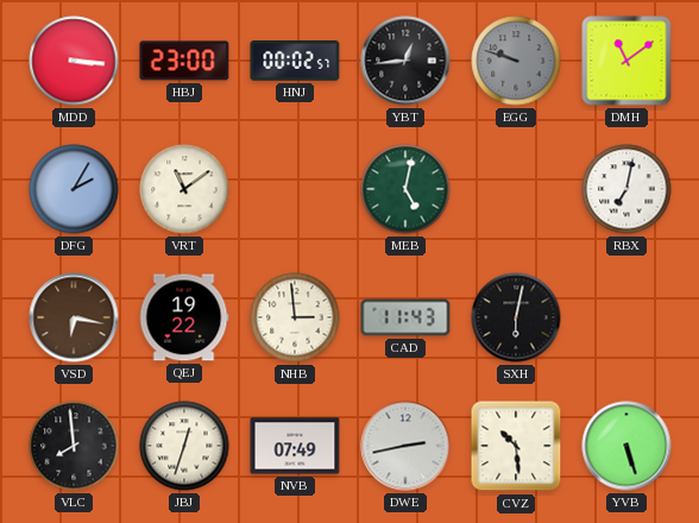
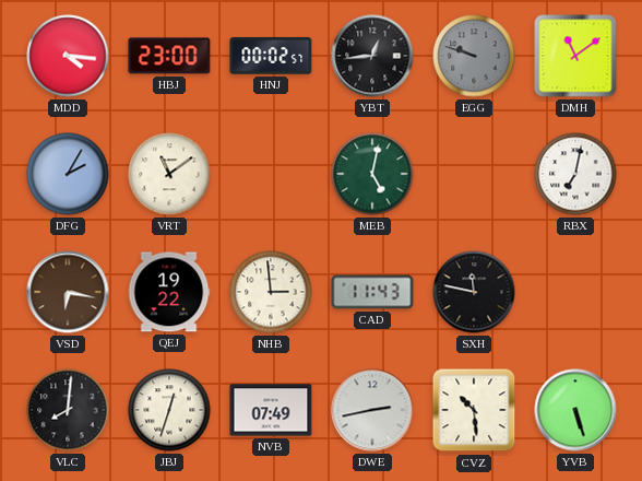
MDD: 3:16 -> 4:16
SXH: 6:02 -> 11:47
VLC: 7:59 -> 8:01
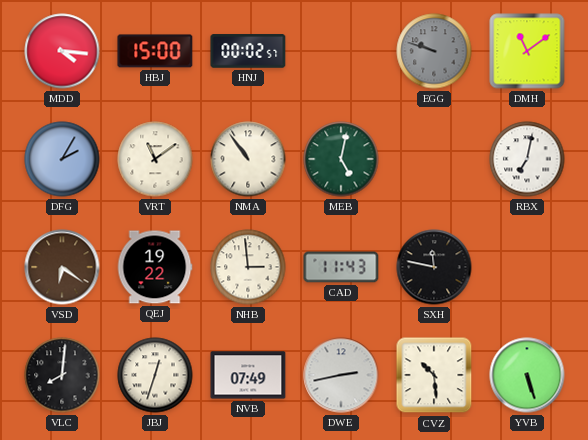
HBJ: 23:00 -> 15:00
YBT: 12:44 -> none
NMA: none -> 10:54
VSD: 6:17 -> 6:21
